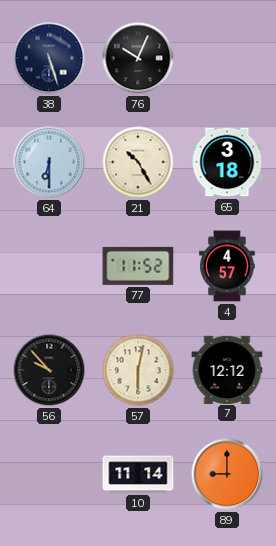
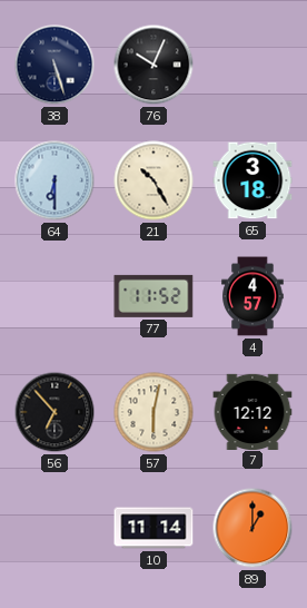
56: 9:53 -> 6:53
89: 9:00 -> 1:00
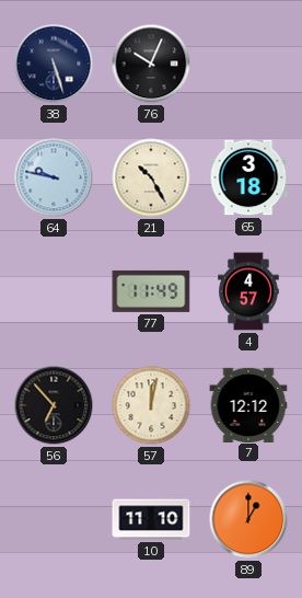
64: 6:30 -> 9:47
77: 11:52 -> 11:49
57: 6:02 -> 12:02
10: 11:14 -> 11:10
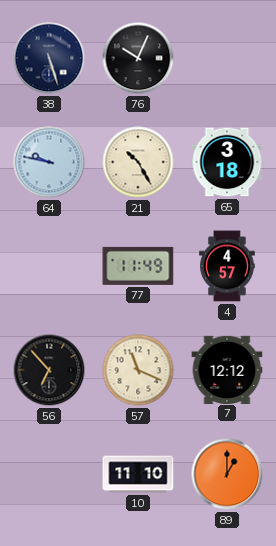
57: 12:02 -> 11:19
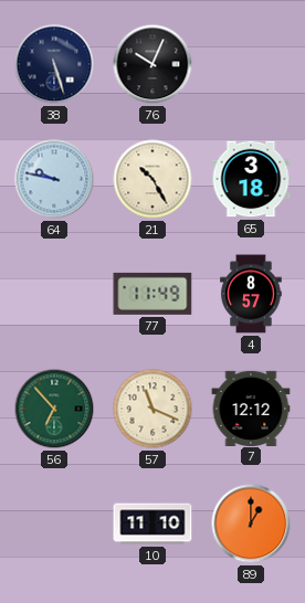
4: 4:57 -> 8:57
56 dial: black -> green
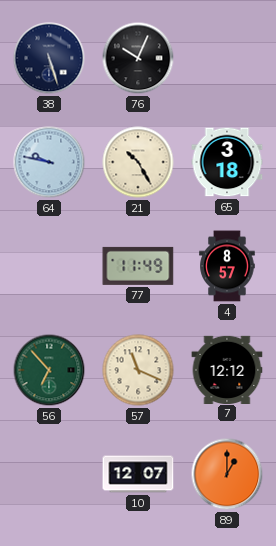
10: 11:10 -> 12:07
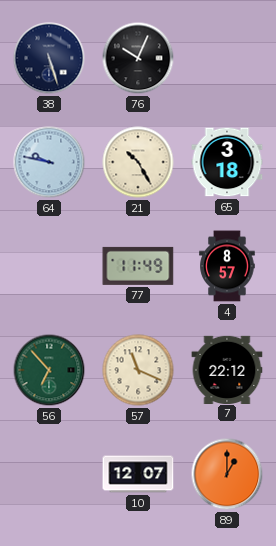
7: 12:12 -> 22:12
